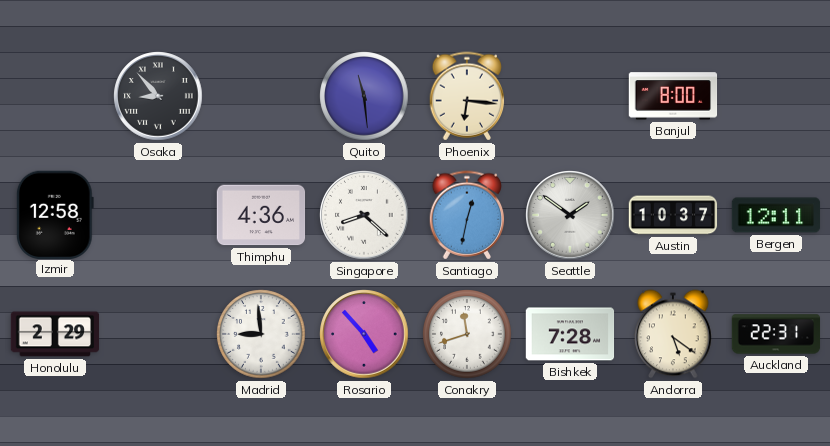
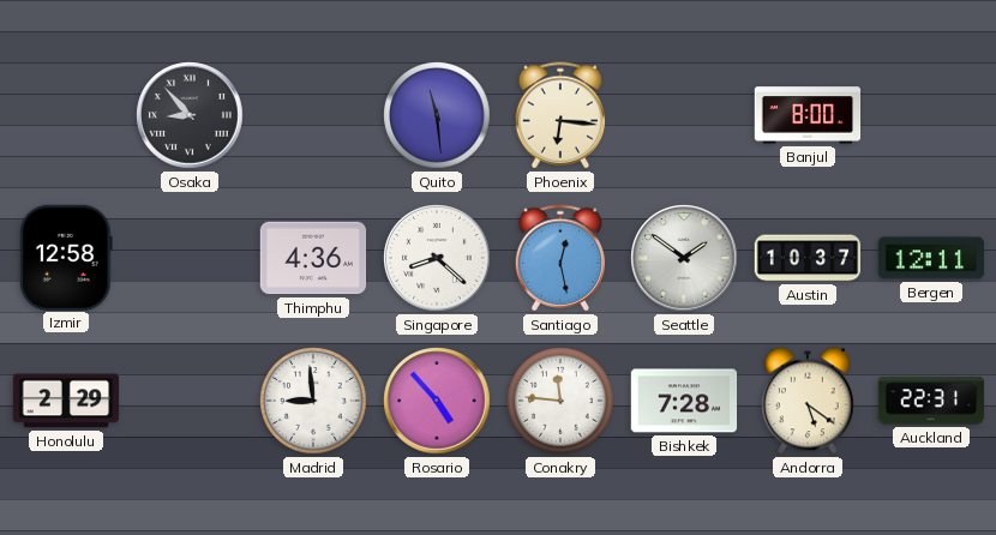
Santiago: 12:32 -> 12:28
Conakry: 11:42 -> 11:46
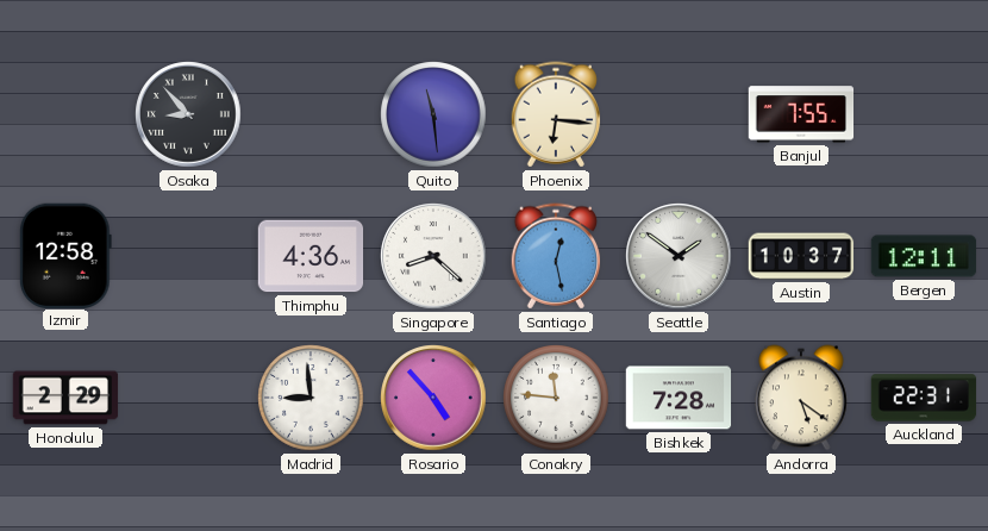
Banjul: 8:00 -> 7:55
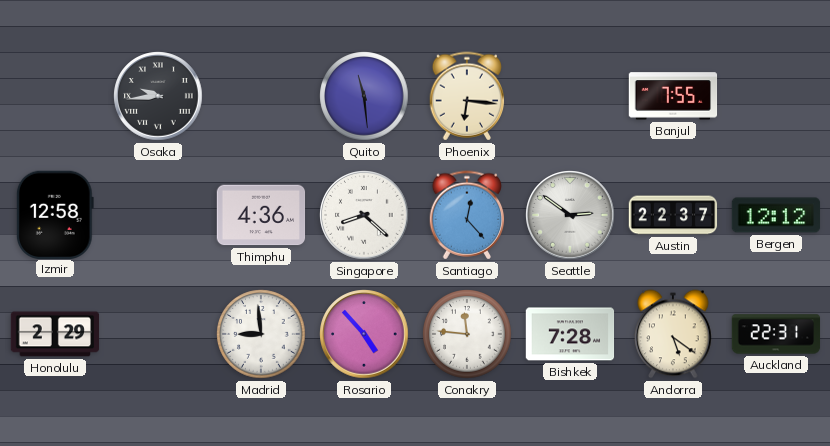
Osaka: 8:53 -> 9:44
Santiago: 12:28 -> 12:23
Seattle: 1:51 -> 2:51
Austin: 10:37 -> 22:37
Bergen: 12:11 -> 12:12
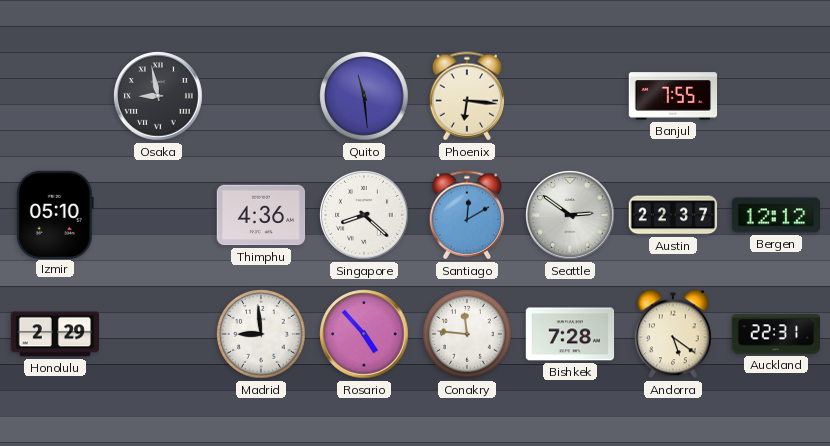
Osaka: 9:44 -> 8:58
Izmir: 12:58 -> 05:10
Santiago: 12:23 -> 12:10
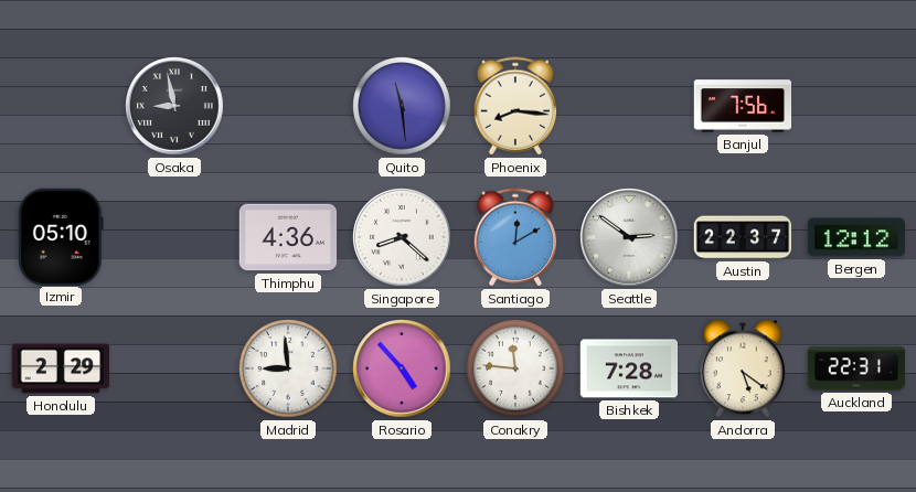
Phoenix: 6:16 -> 8:16
Banjul: 7:55 -> 7:56
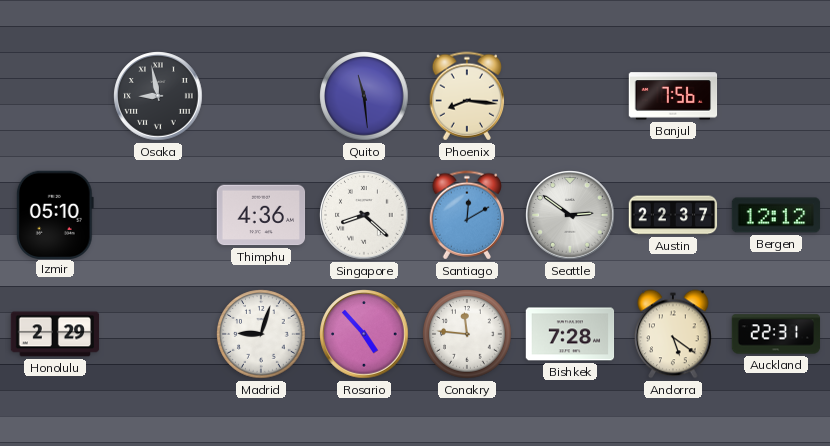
Madrid: 8:59 -> 9:03
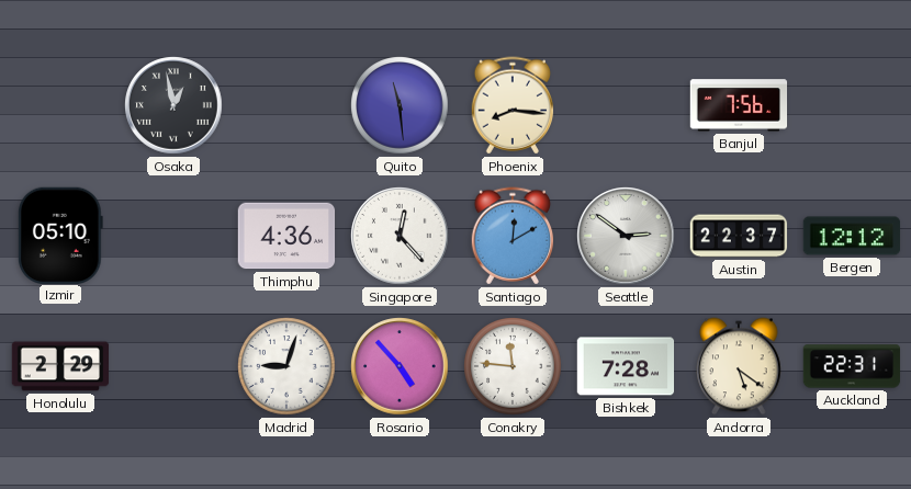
Osaka: 8:58 -> 12:58
Singapore: 8:22 -> 12:23
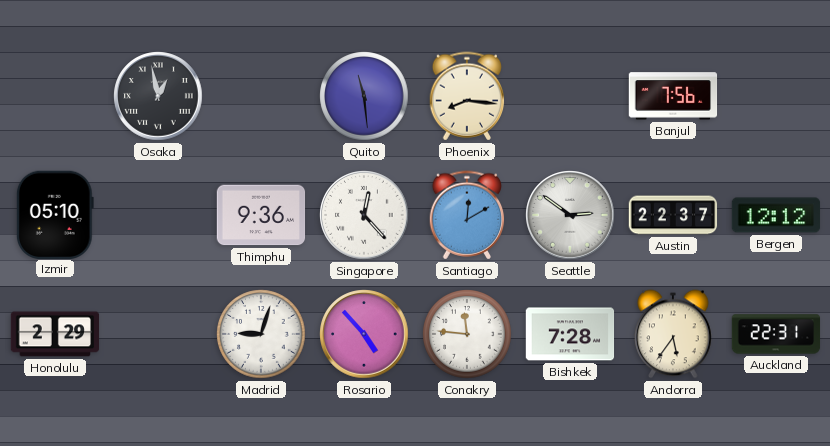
Thimphu: 4:36 -> 9:36
Andorra: 5:21 -> 5:36
